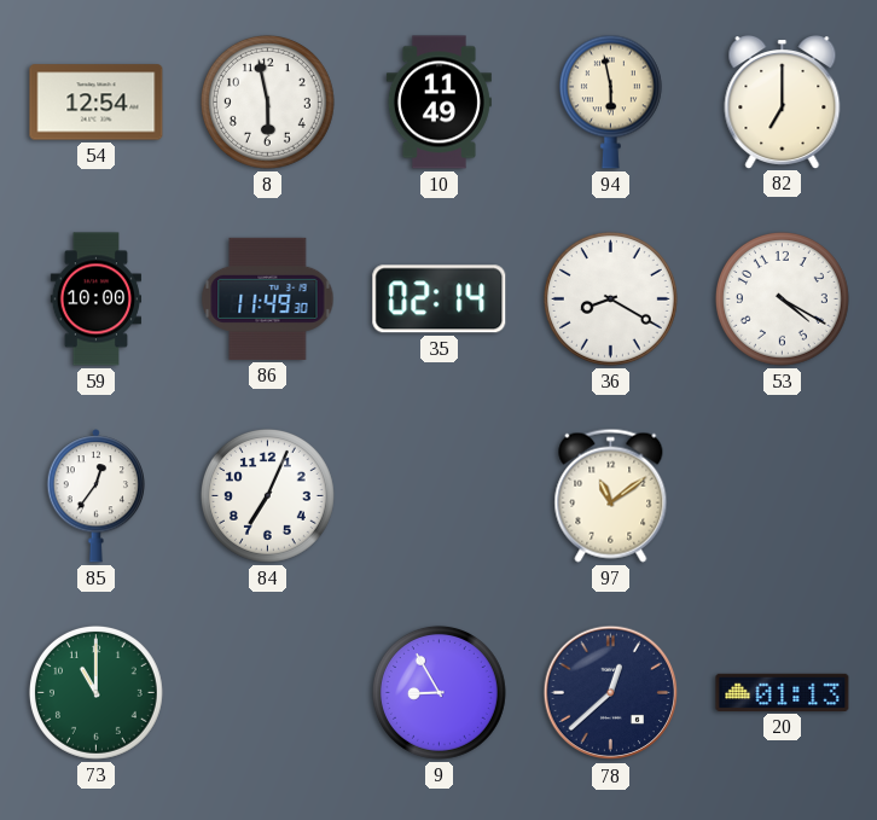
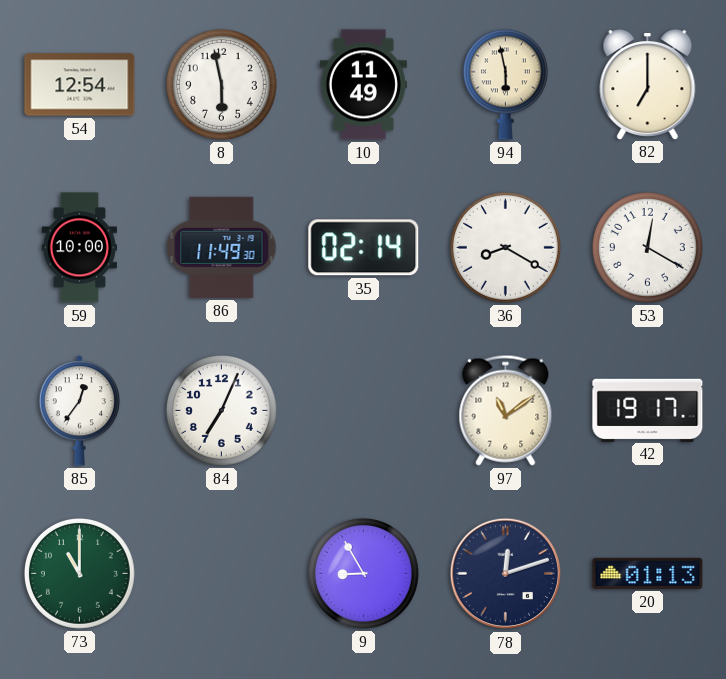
53: 4:20 -> 12:20
42: none -> 19:17
78: 12:38 -> 12:12
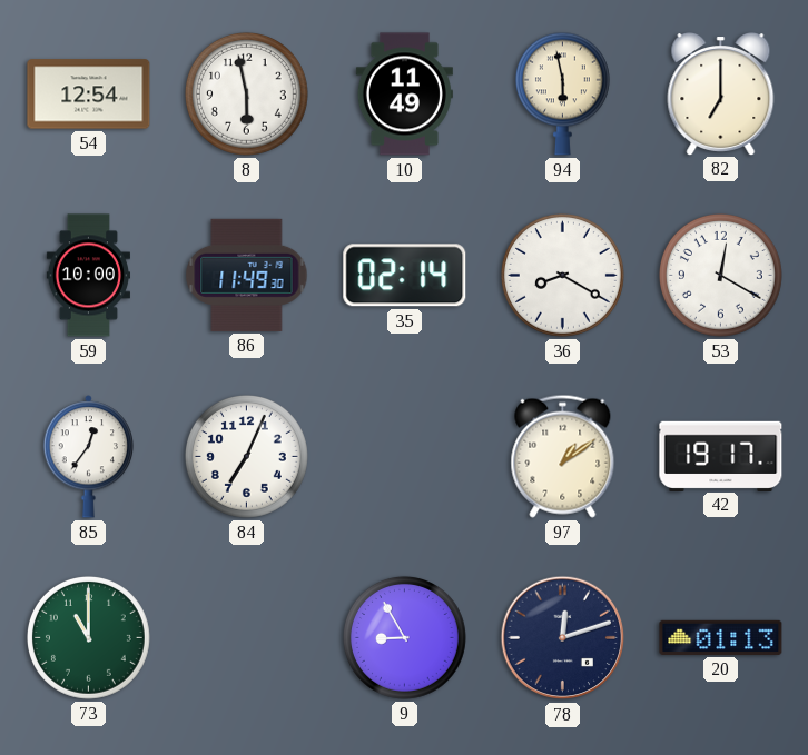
97: 11:09 -> 1:09
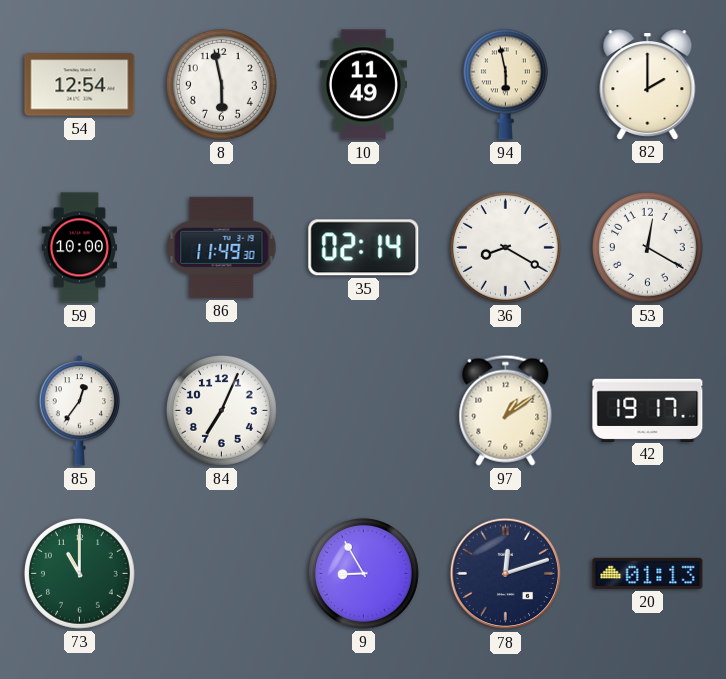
82: 7:00 -> 2:00
